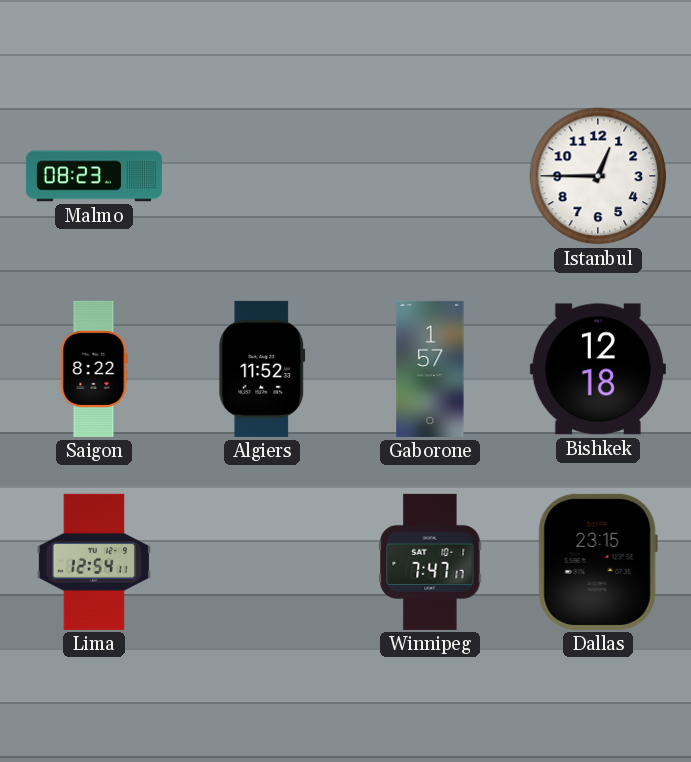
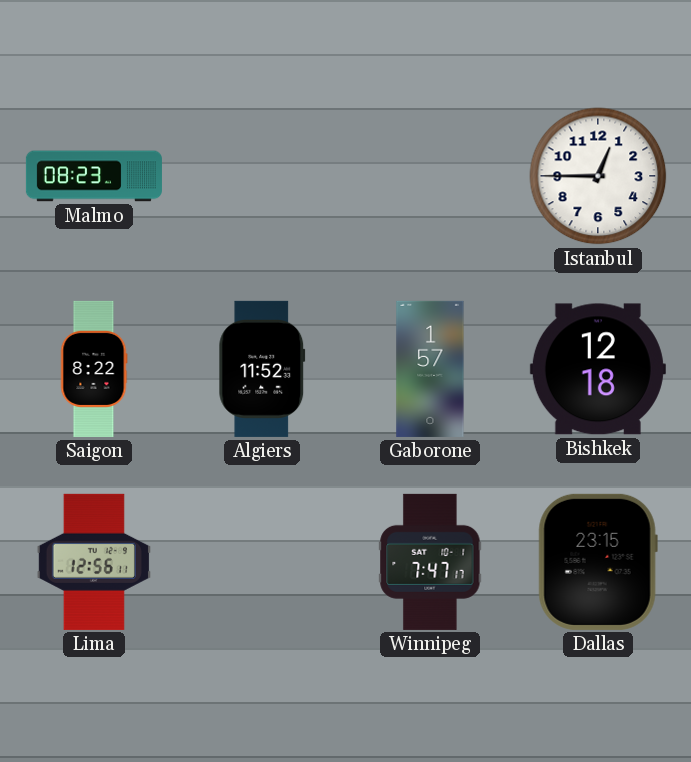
Lima: 12:54 -> 12:56
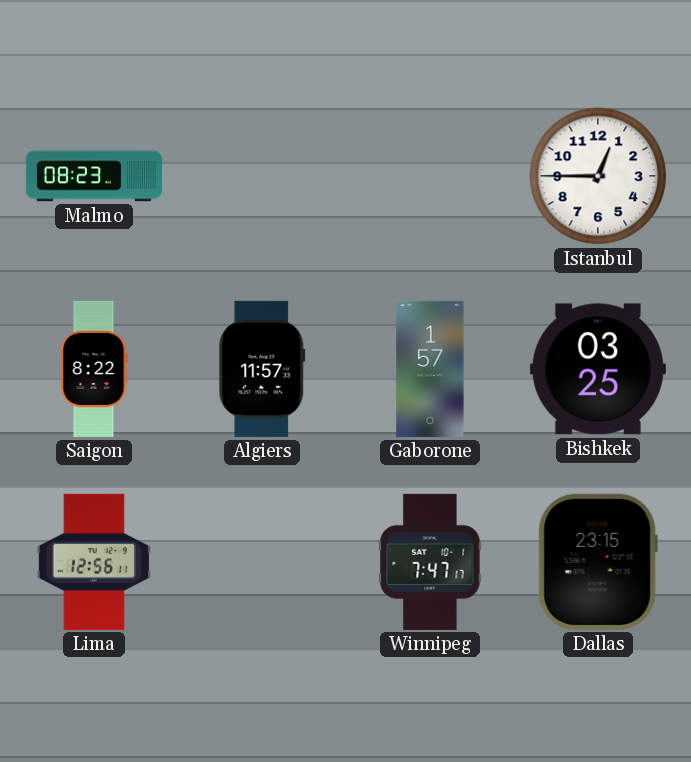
Algiers: 11:52 -> 11:57
Bishkek: 12:18 -> 03:25
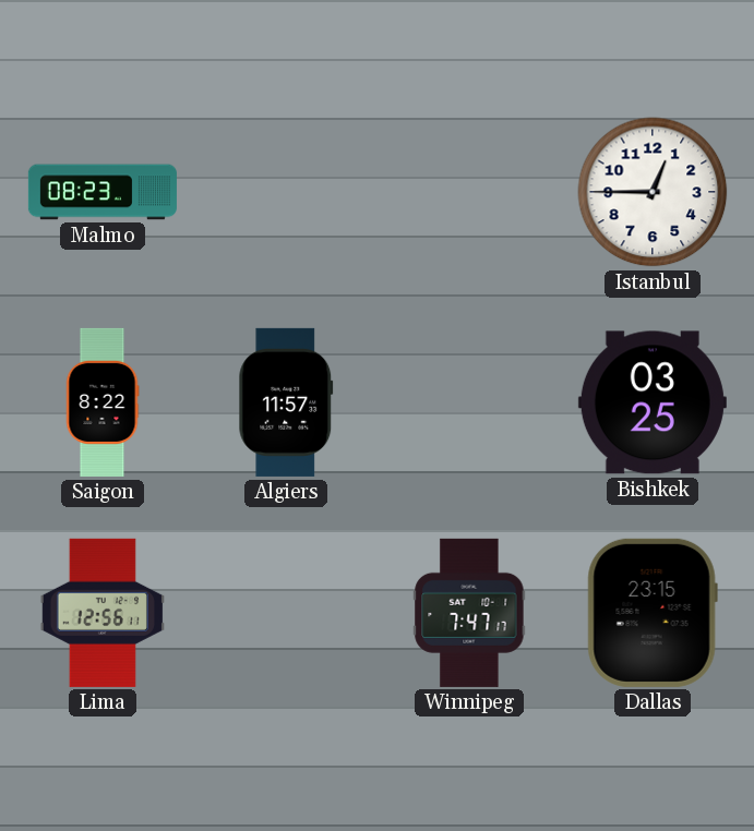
Gaborone: 1:57 -> none
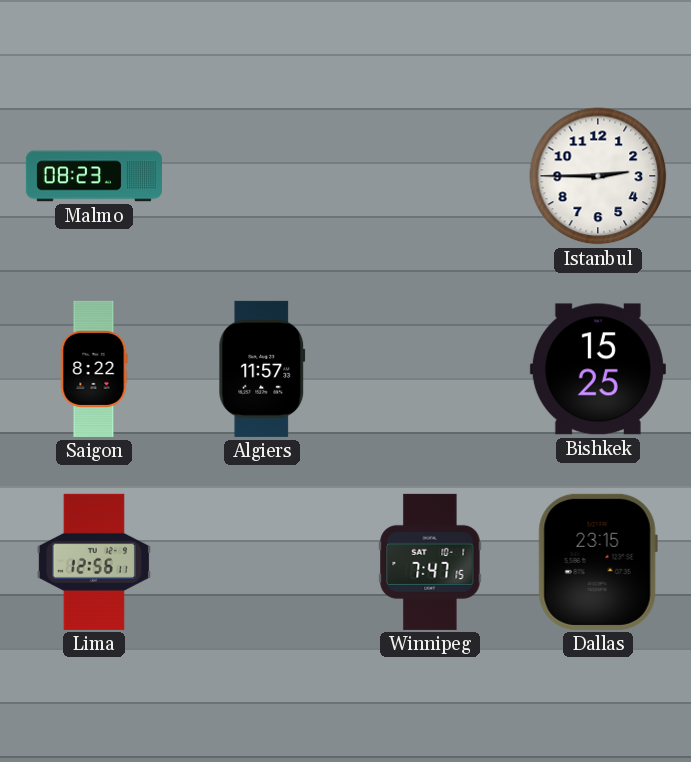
Istanbul: 12:45 -> 2:45
Bishkek: 03:25 -> 15:25
Winnipeg: 7:47:17 -> 7:47:15
